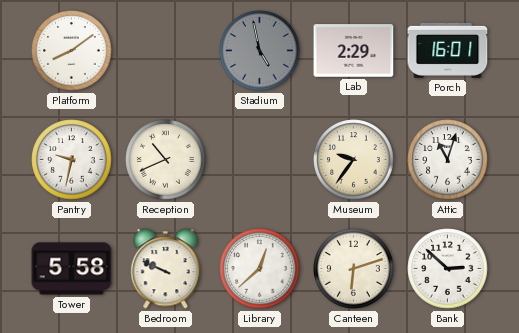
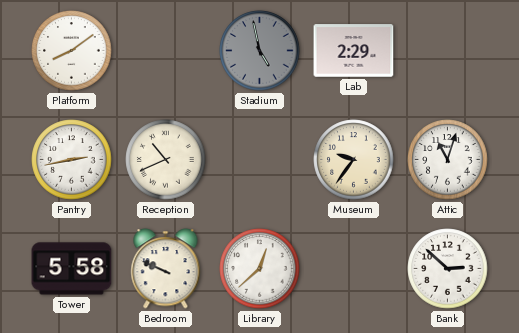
Porch: 16:01 -> none
Pantry: 9:32 -> 2:43
Canteen: 6:12 -> none
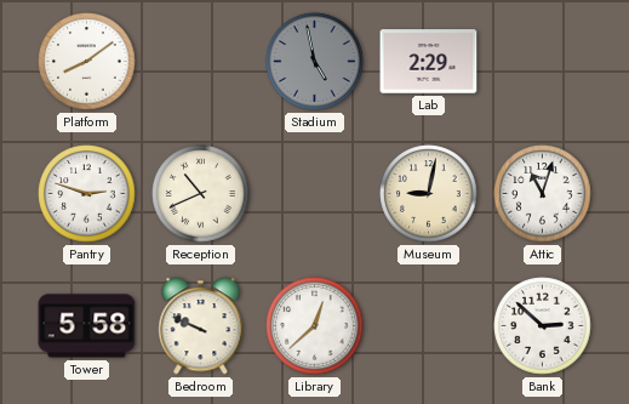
Pantry: 2:43 -> 2:48
Museum: 9:36 -> 9:02
